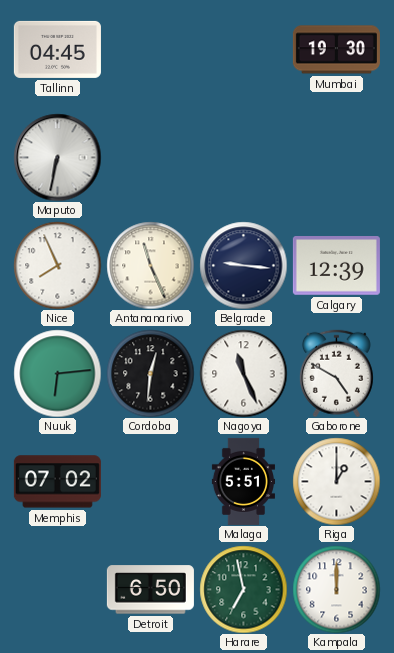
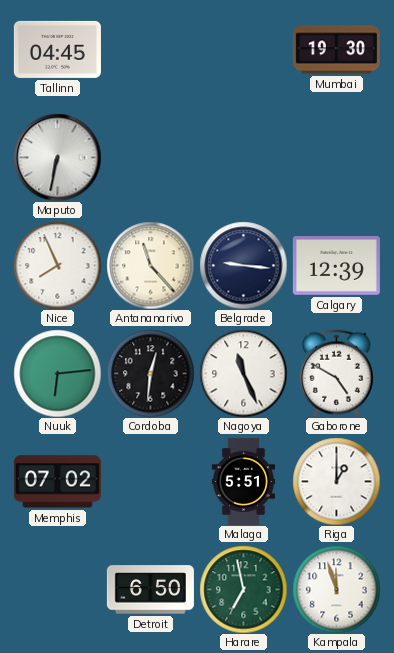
Antananarivo: 11:26 -> 11:23
Kampala: 12:00 -> 11:57
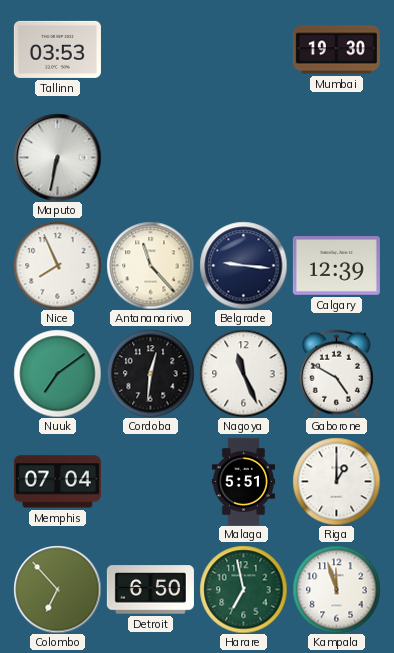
Tallinn: 04:45 -> 03:53
Nuuk: 6:14 -> 7:09
Memphis: 07:02 -> 07:04
Colombo: none -> 6:53
